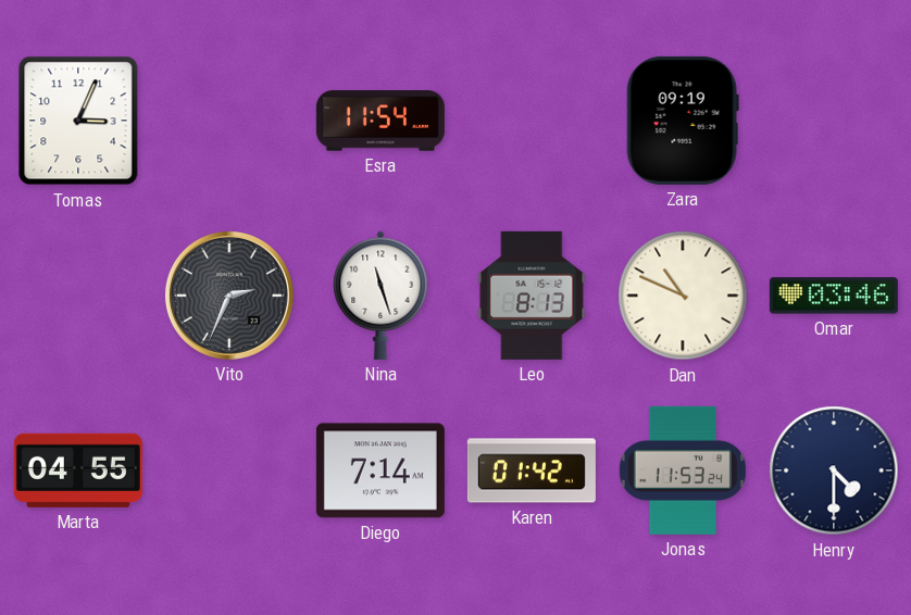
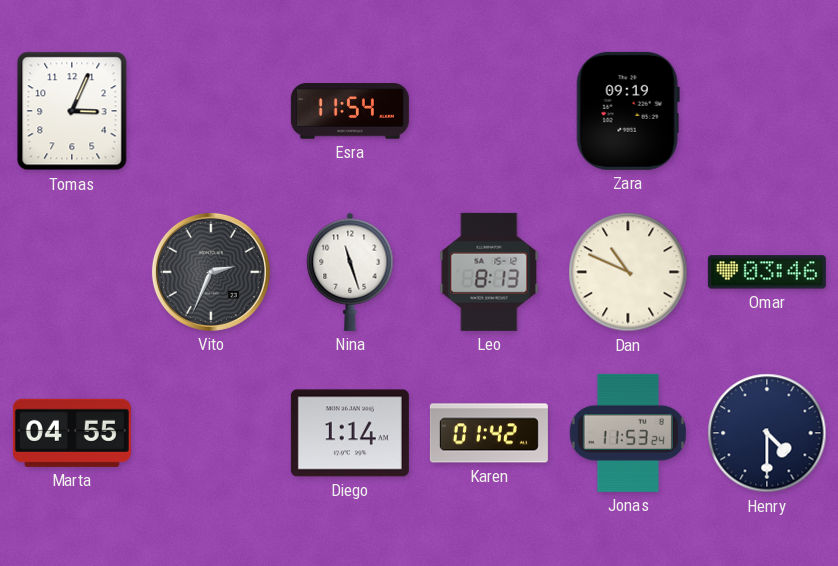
Diego: 7:14 -> 1:14
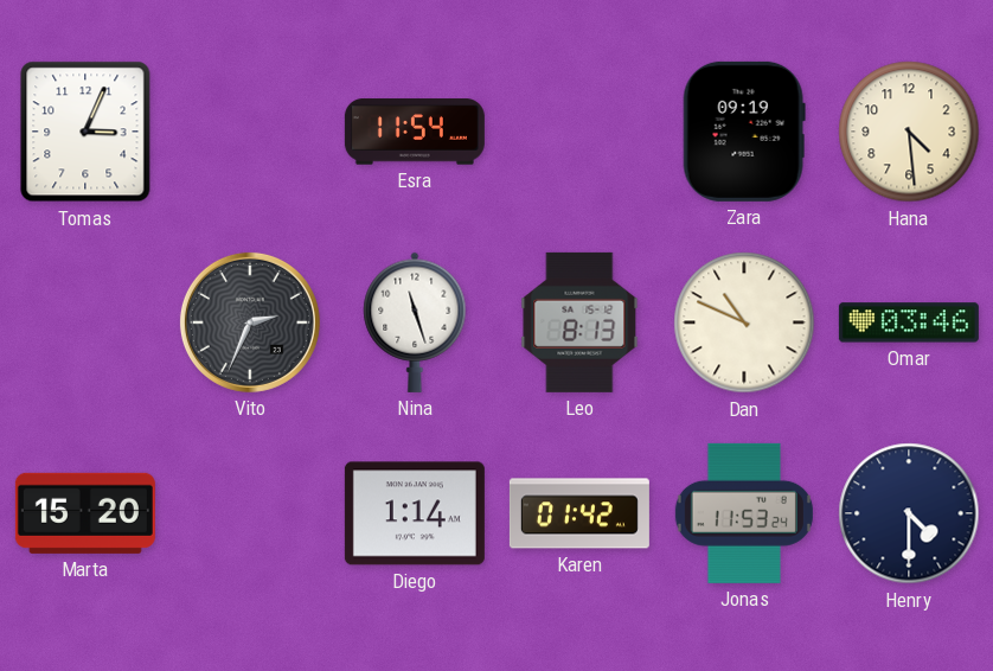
Hana: none -> 4:29
Marta: 04:55 -> 15:20
